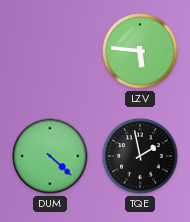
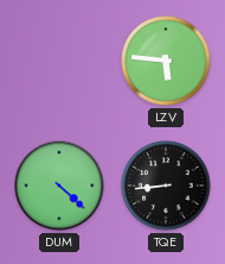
TQE: 1:58 -> 8:44
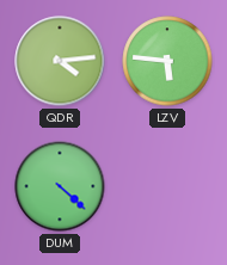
QDR: none -> 4:14
TQE: 8:44 -> none
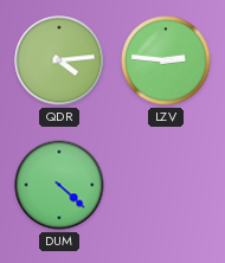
LZV: 5:46 -> 2:46
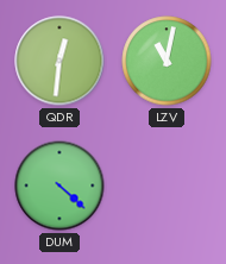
QDR: 4:14 -> 12:31
LZV: 2:46 -> 11:02
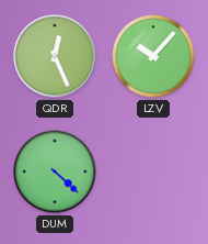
QDR: 12:31 -> 12:26
LZV: 11:02 -> 10:07
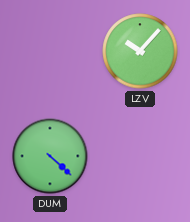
QDR: 12:26 -> none
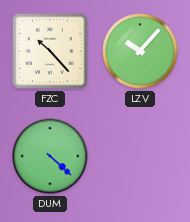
FZC: none -> 10:23
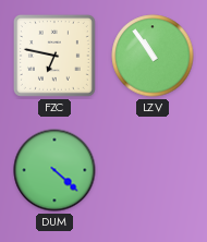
FZC: 10:23 -> 6:47
LZV: 10:07 -> 10:54
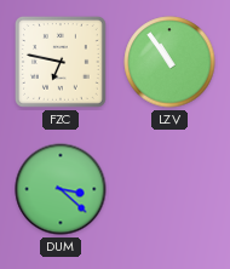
DUM: 4:22 -> 3:22
